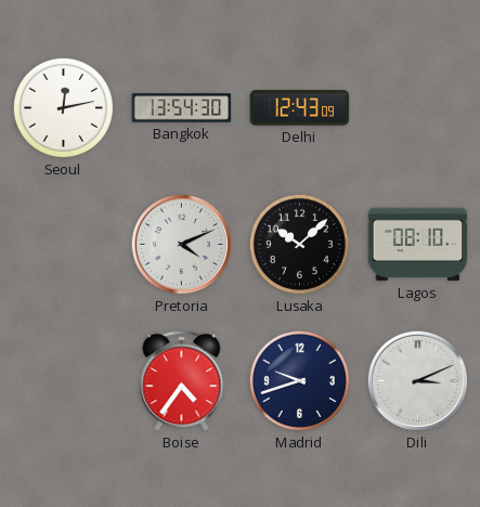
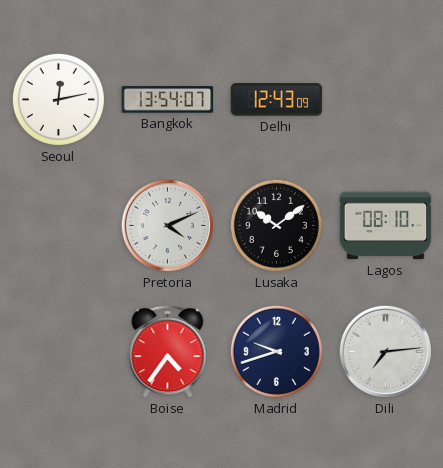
Bangkok: 13:54:30 -> 13:54:07
Lusaka: 10:08 -> 10:09
Dili: 3:11 -> 7:14
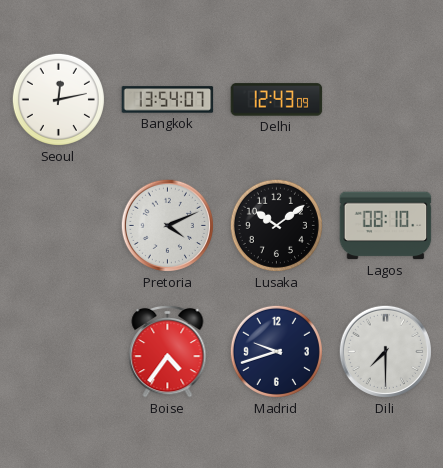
Dili: 7:14 -> 7:30
